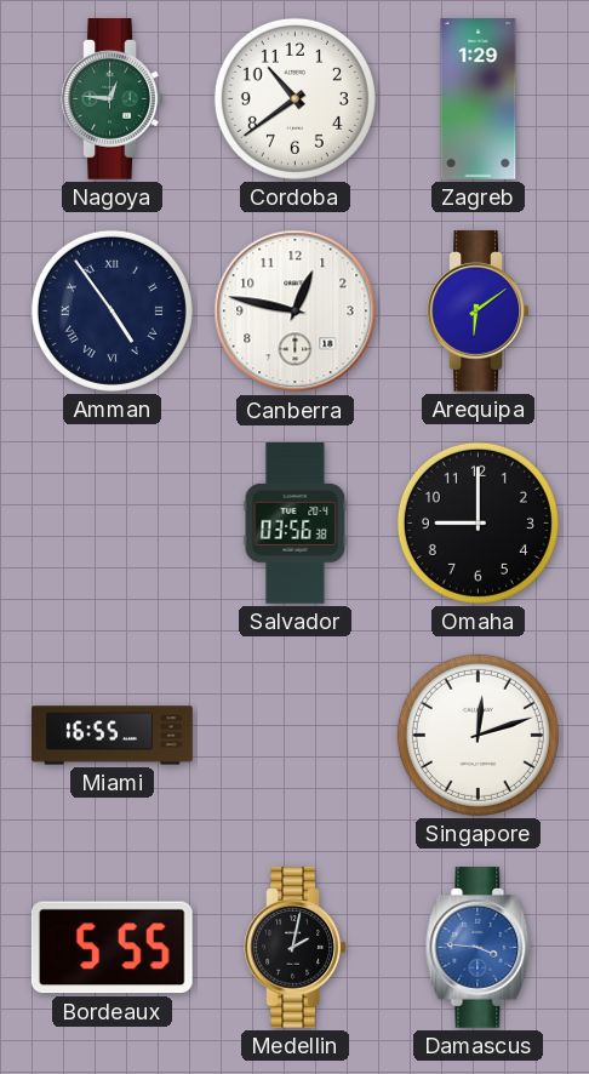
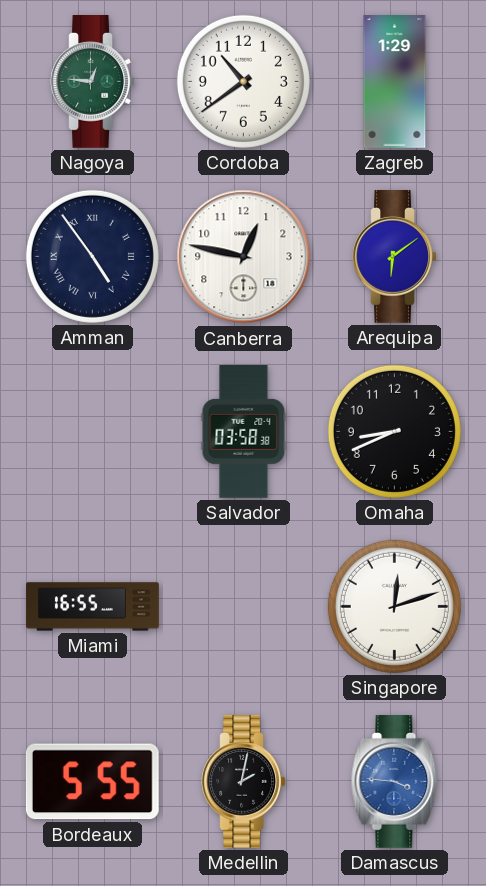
Salvador: 03:56 -> 03:58
Omaha: 9:00 -> 8:41
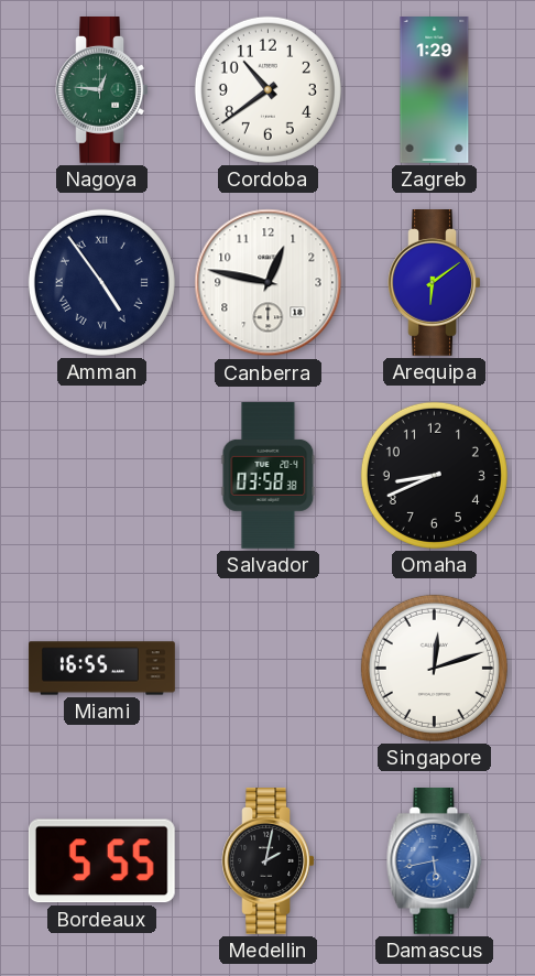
Damascus: 3:46 -> 5:43
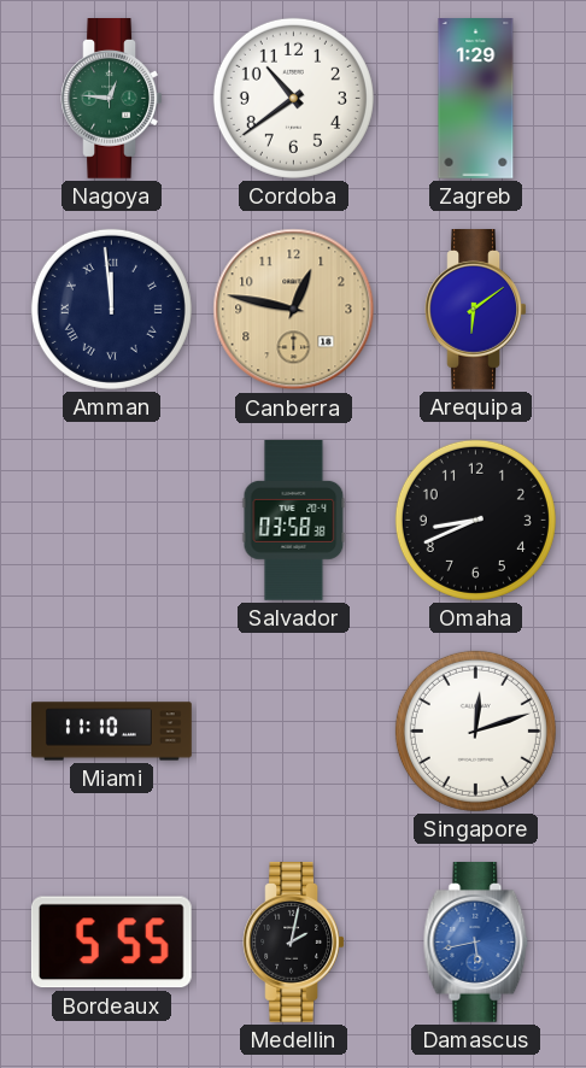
Amman: 4:54 -> 11:59
Canberra dial: white -> champagne
Miami: 16:55 -> 11:10
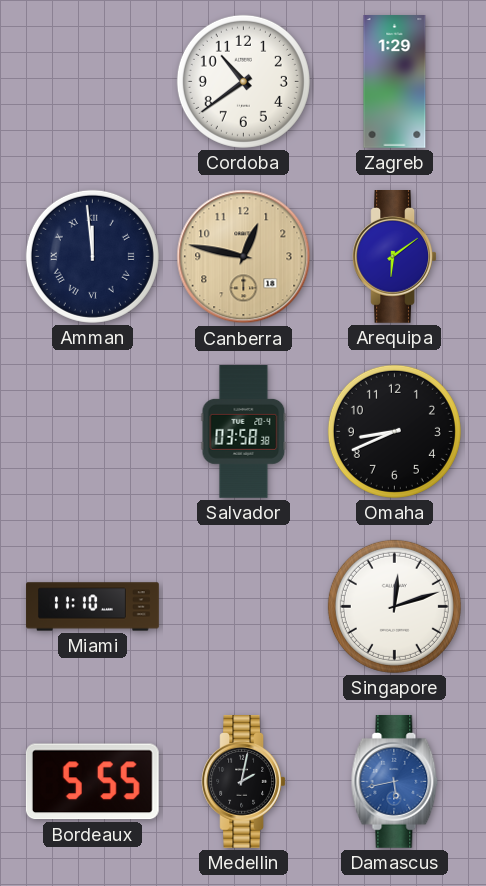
Nagoya: 12:46 -> none
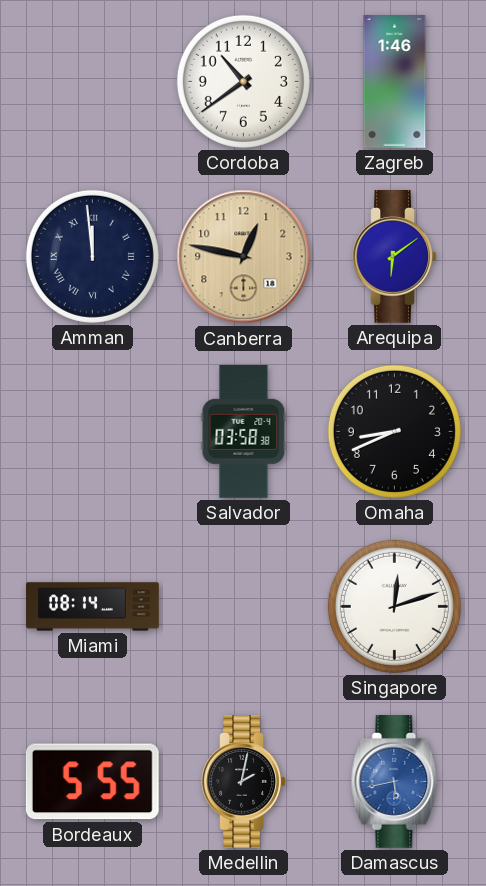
Zagreb: 1:29 -> 1:46
Miami: 11:10 -> 08:14
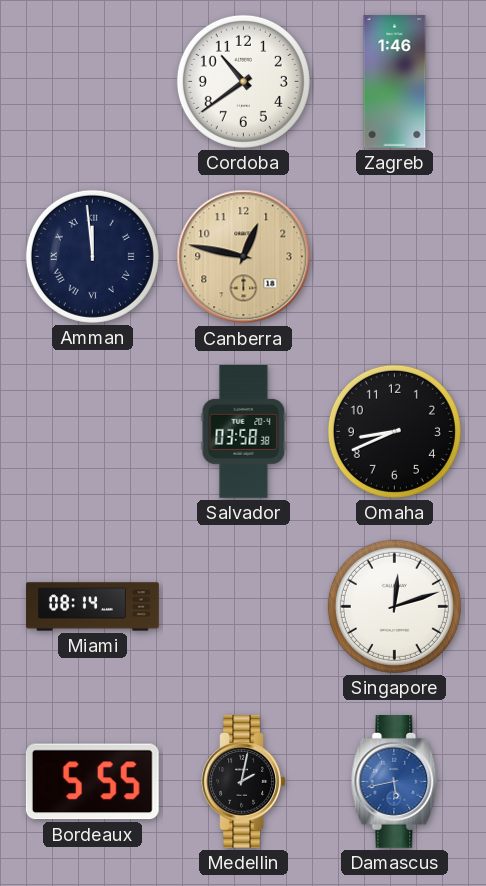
Arequipa: 6:09 -> none
